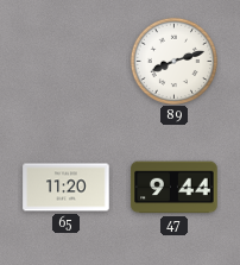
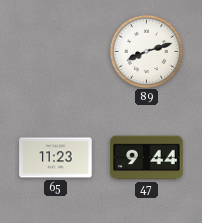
65: 11:20 -> 11:23
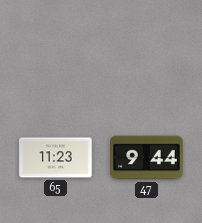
89: 8:12 -> none
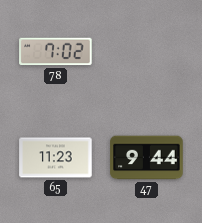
78: none -> 7:02
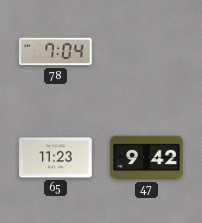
78: 7:02 -> 7:04
47: 9:44 -> 9:42
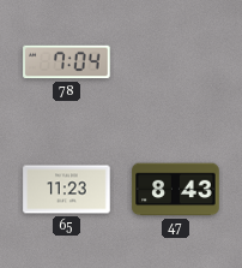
47: 9:42 -> 8:43
